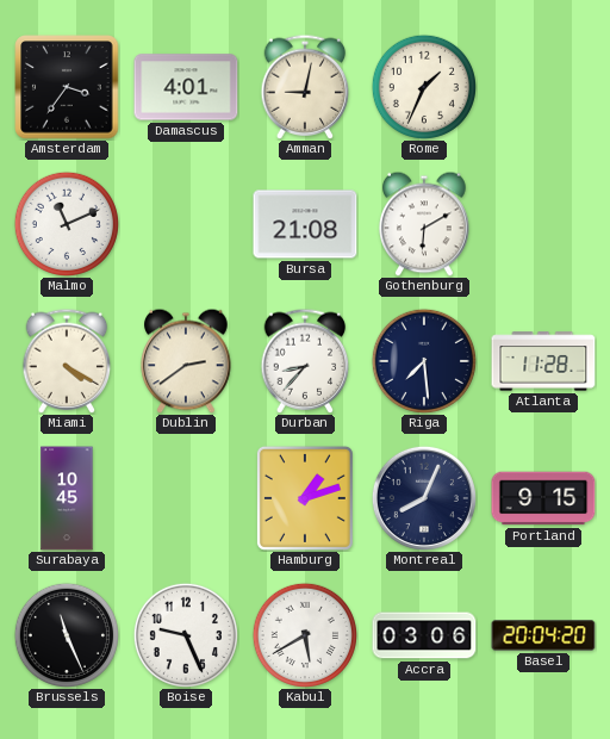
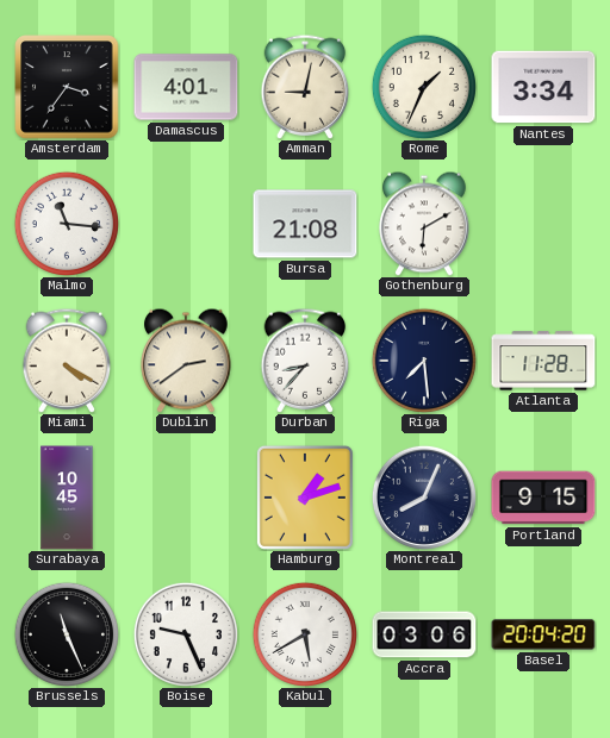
Nantes: none -> 3:34
Malmo: 11:11 -> 11:16
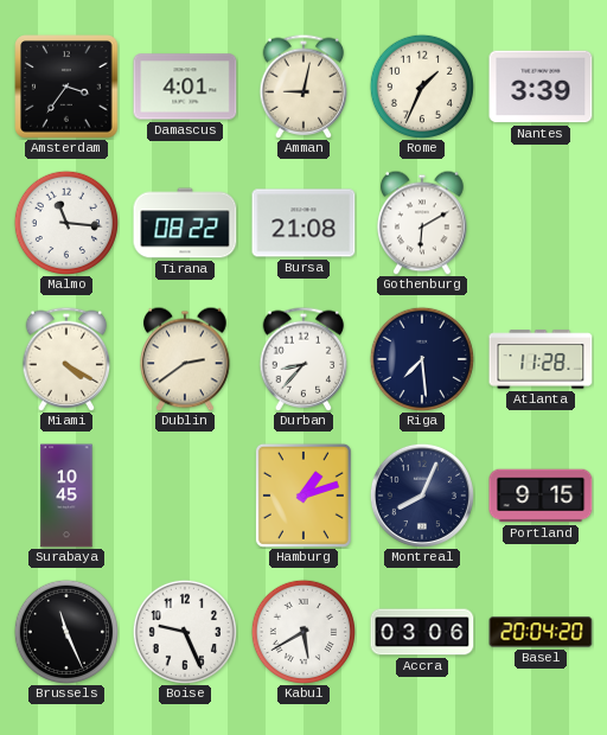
Nantes: 3:34 -> 3:39
Tirana: none -> 08:22
